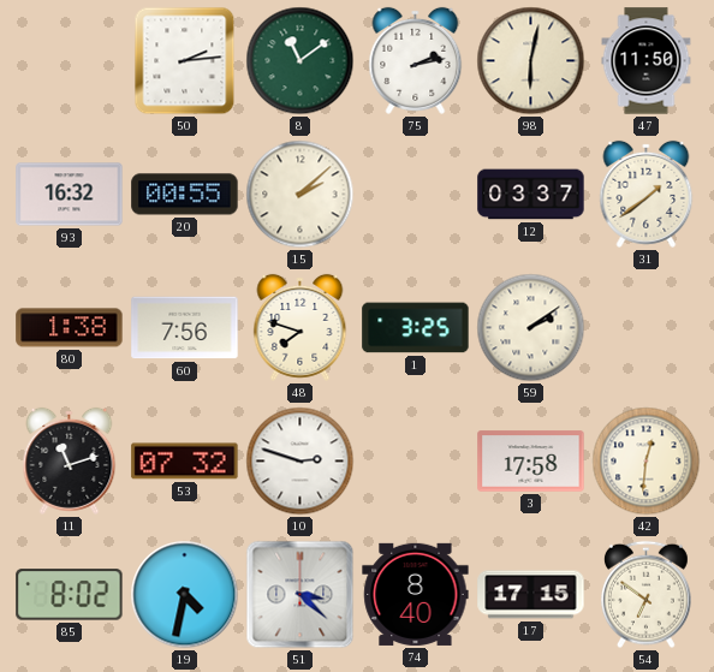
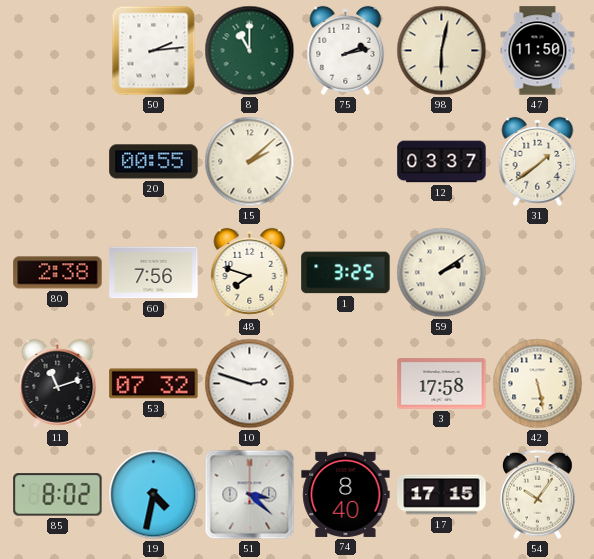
8: 11:09 -> 11:00
93: 16:32 -> none
80: 1:38 -> 2:38
42: 12:31 -> 5:28
54: 6:51 -> 10:06
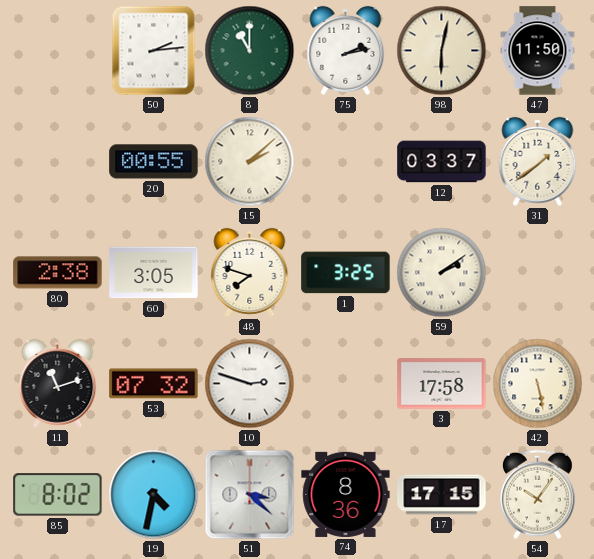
60: 7:56 -> 3:05
74: 8:40 -> 8:36
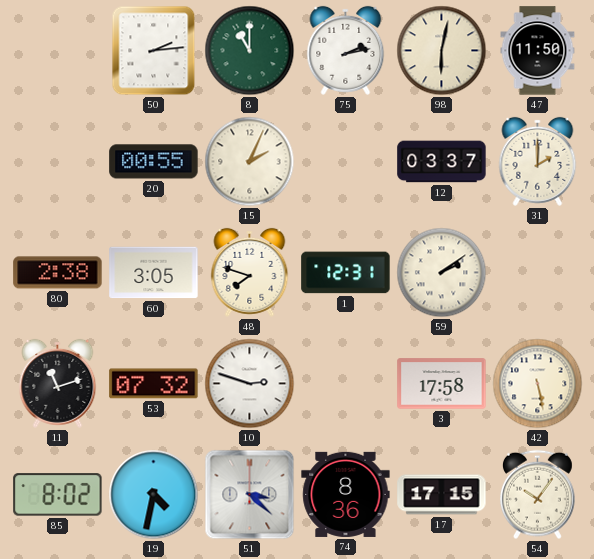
15: 2:08 -> 2:04
31: 1:39 -> 2:00
1: 3:25 -> 12:31
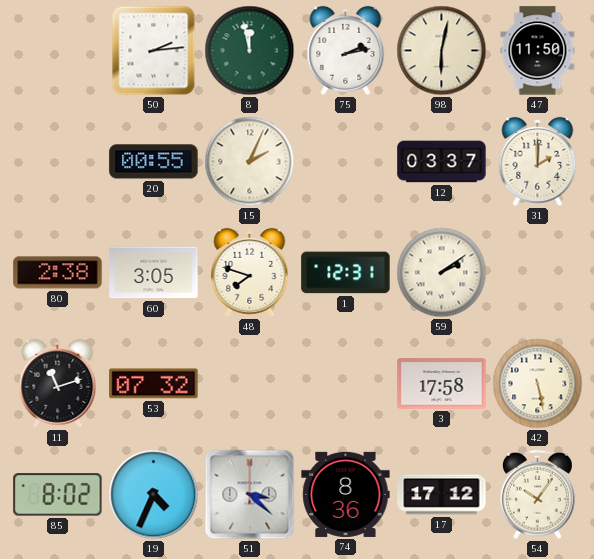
8: 11:00 -> 11:58
10: 2:48 -> none
19: 4:32 -> 4:34
17: 17:15 -> 17:12
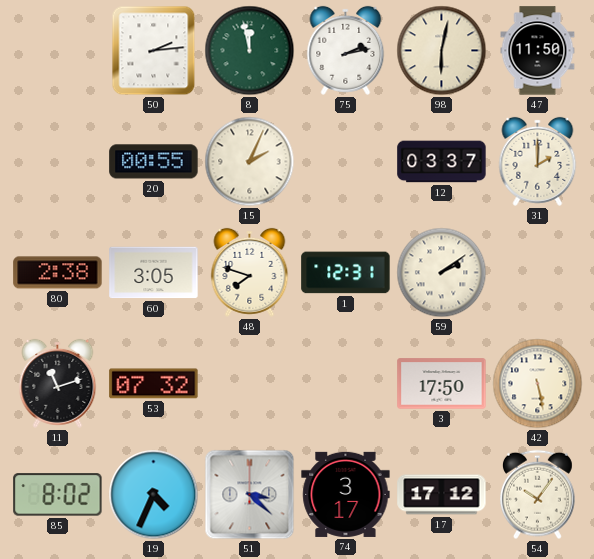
3: 17:58 -> 17:50
74: 8:36 -> 3:17
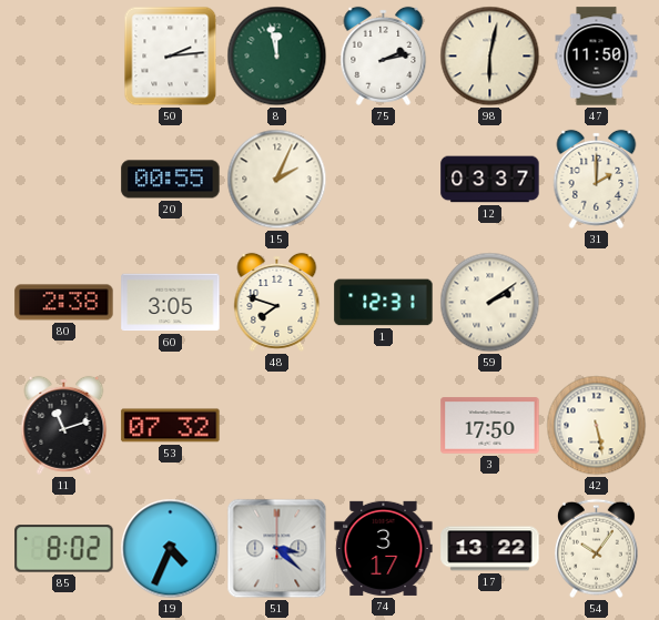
17: 17:12 -> 13:22
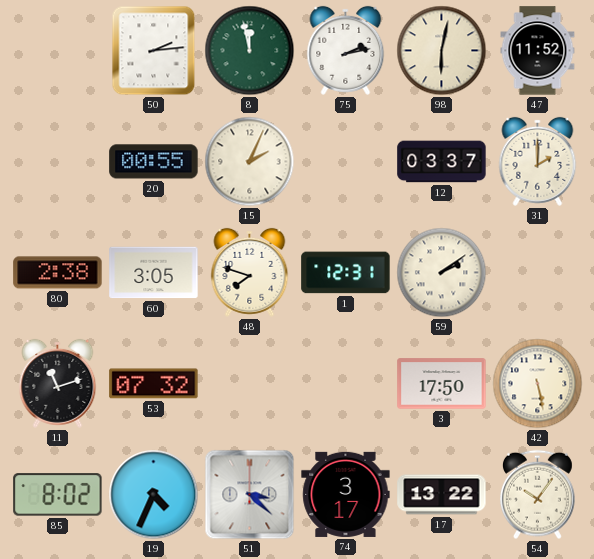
47: 11:50 -> 11:52
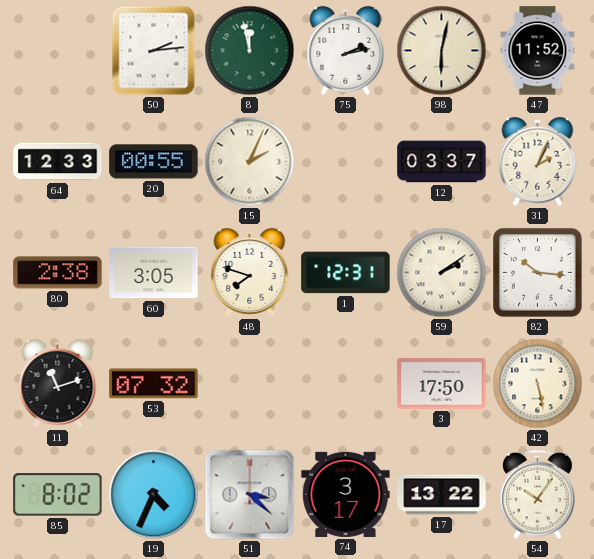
64: none -> 12:33
31: 2:00 -> 2:04
82: none -> 10:16
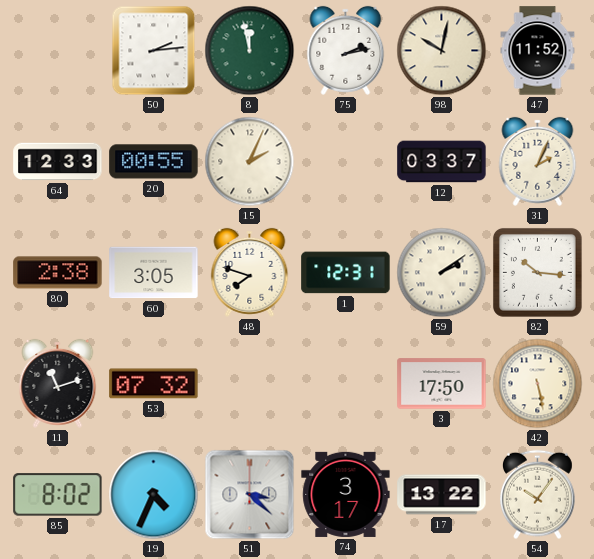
98: 6:02 -> 10:02
